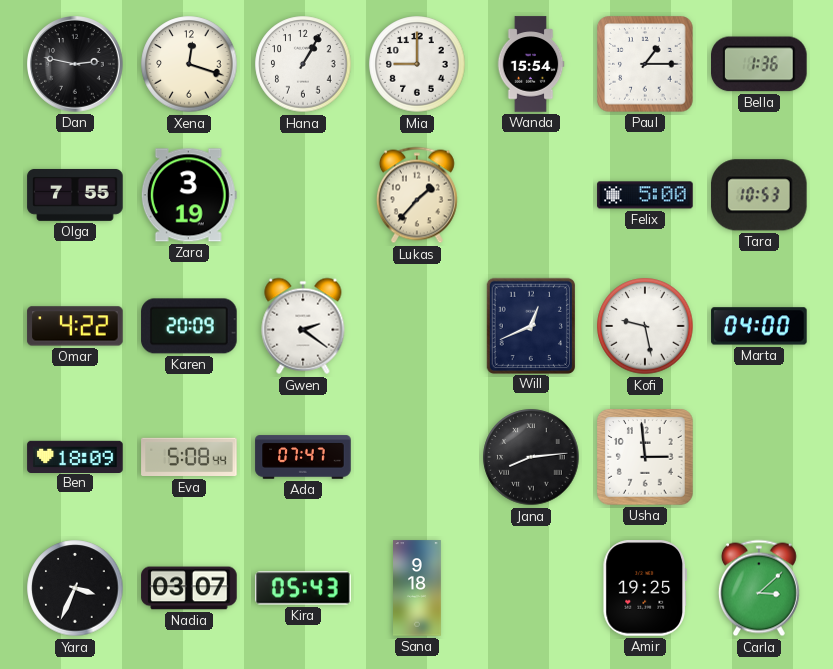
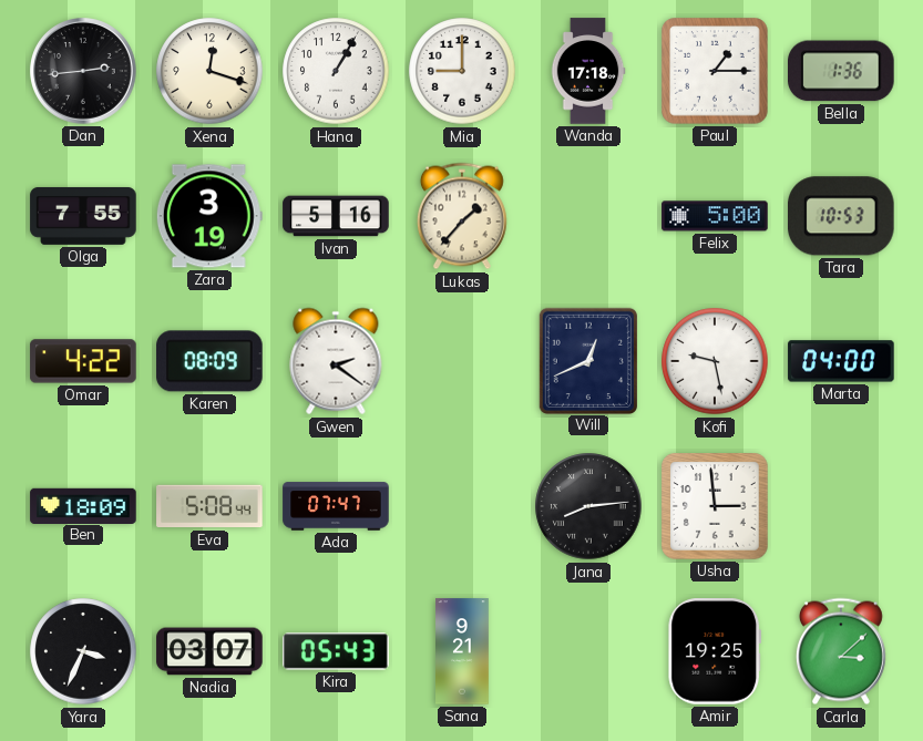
Dan: 2:47 -> 2:44
Wanda: 15:54 -> 17:18
Ivan: none -> 5:16
Karen: 20:09 -> 08:09
Sana: 9:18 -> 9:21
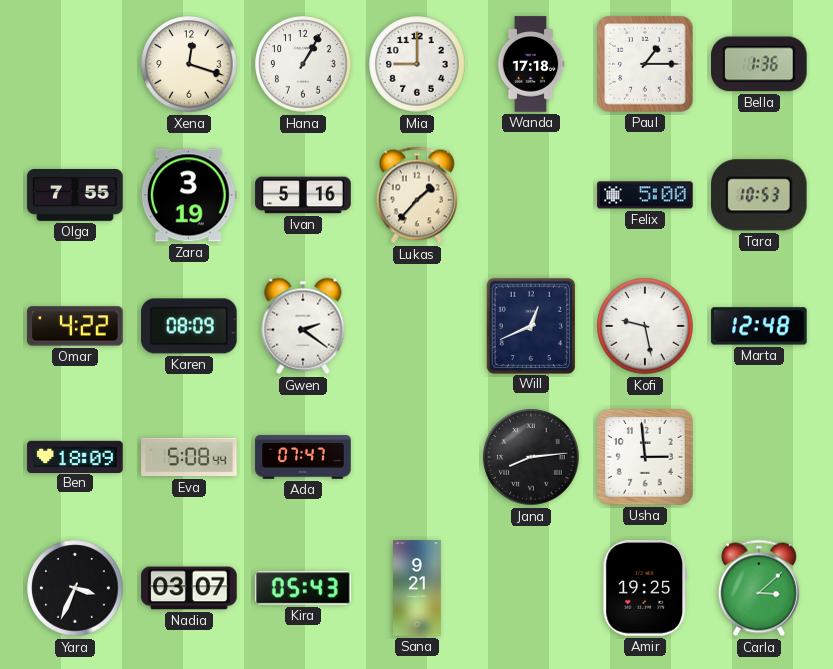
Dan: 2:44 -> none
Marta: 04:00 -> 12:48
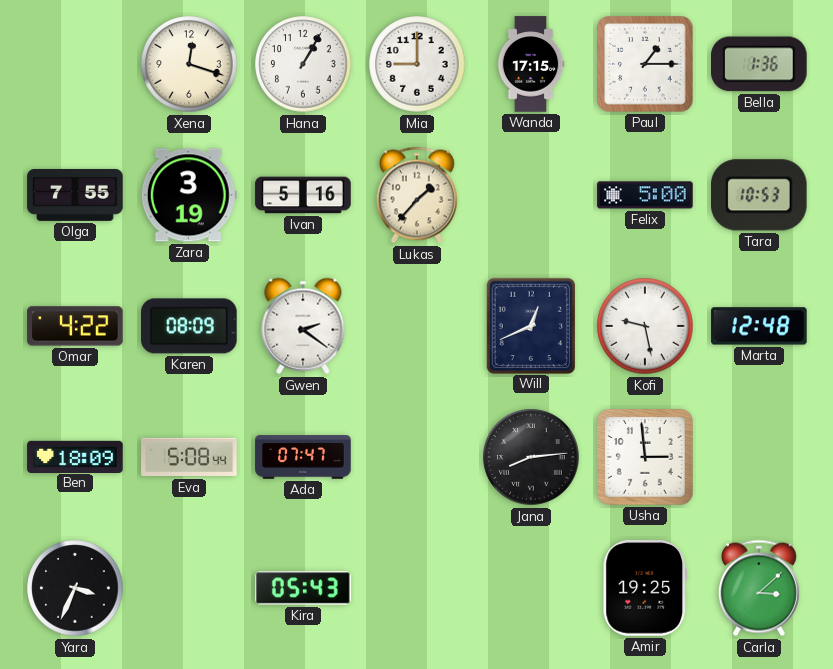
Wanda: 17:18 -> 17:15
Nadia: 03:07 -> none
Sana: 9:21 -> none
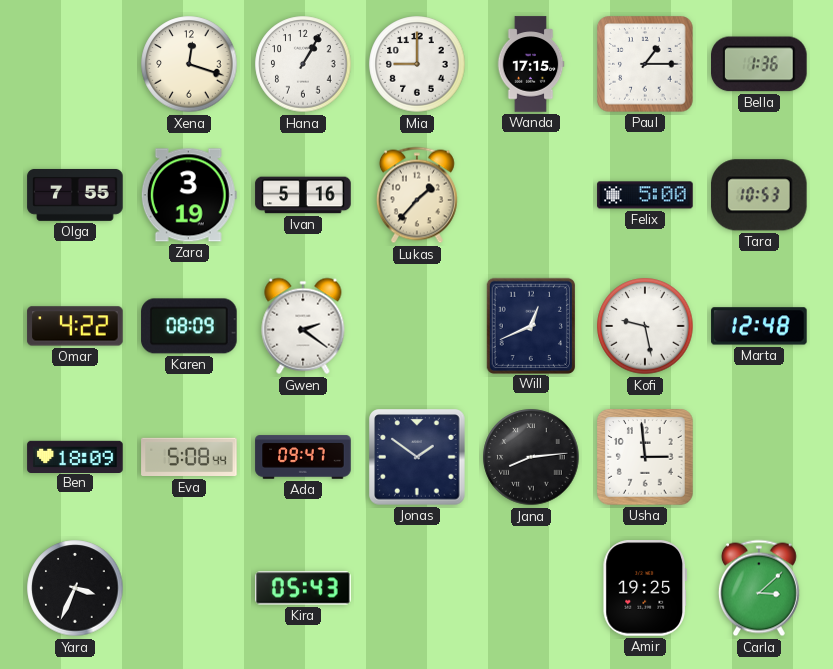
Ada: 07:47 -> 09:47
Jonas: none -> 1:51
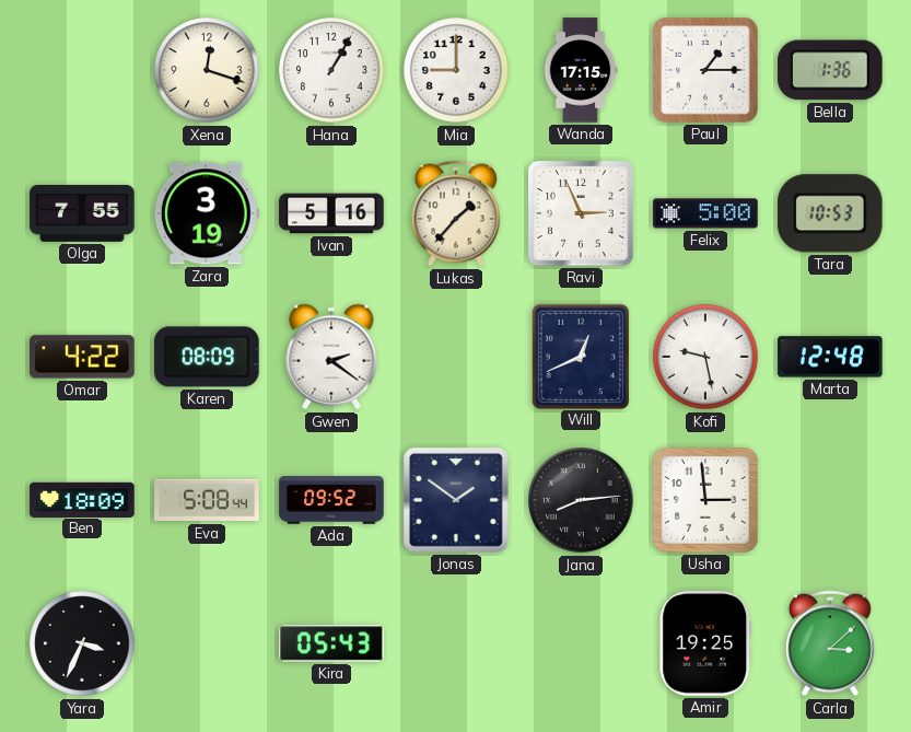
Ravi: none -> 2:56
Ada: 09:47 -> 09:52
